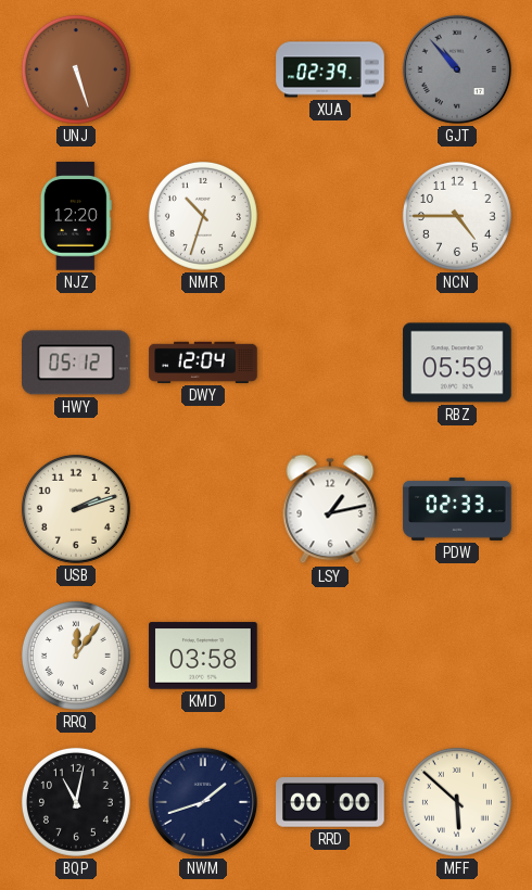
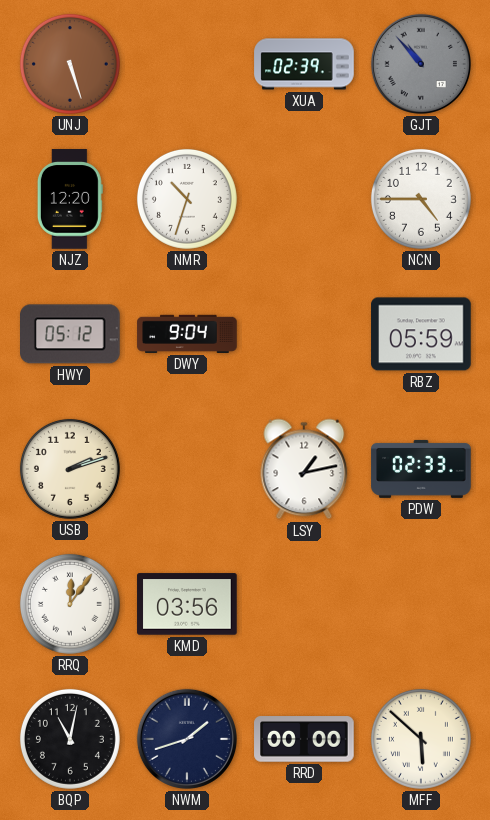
DWY: 12:04 -> 9:04
KMD: 03:58 -> 03:56
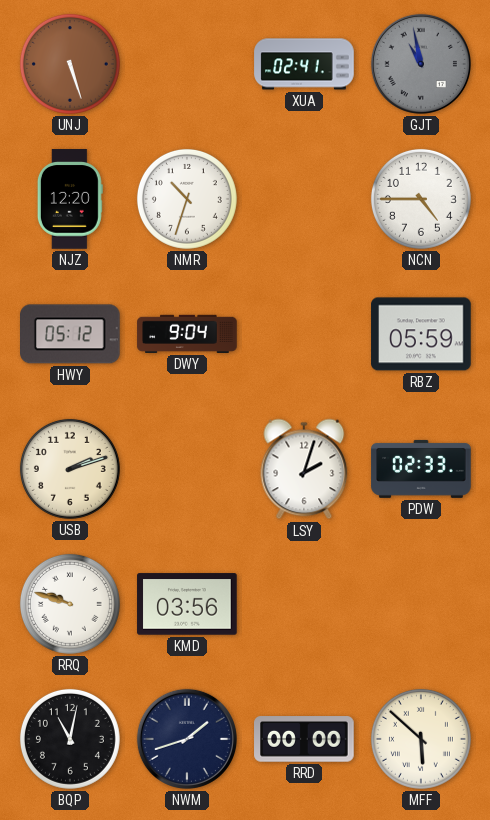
XUA: 02:39 -> 02:41
GJT: 10:53 -> 10:58
LSY: 1:13 -> 2:03
RRQ: 12:06 -> 9:48
